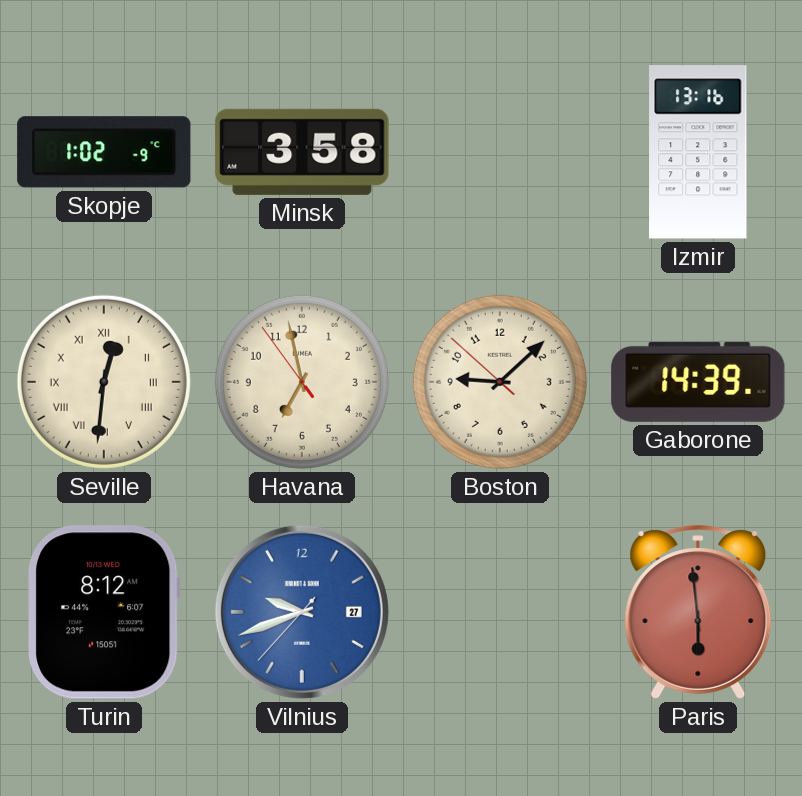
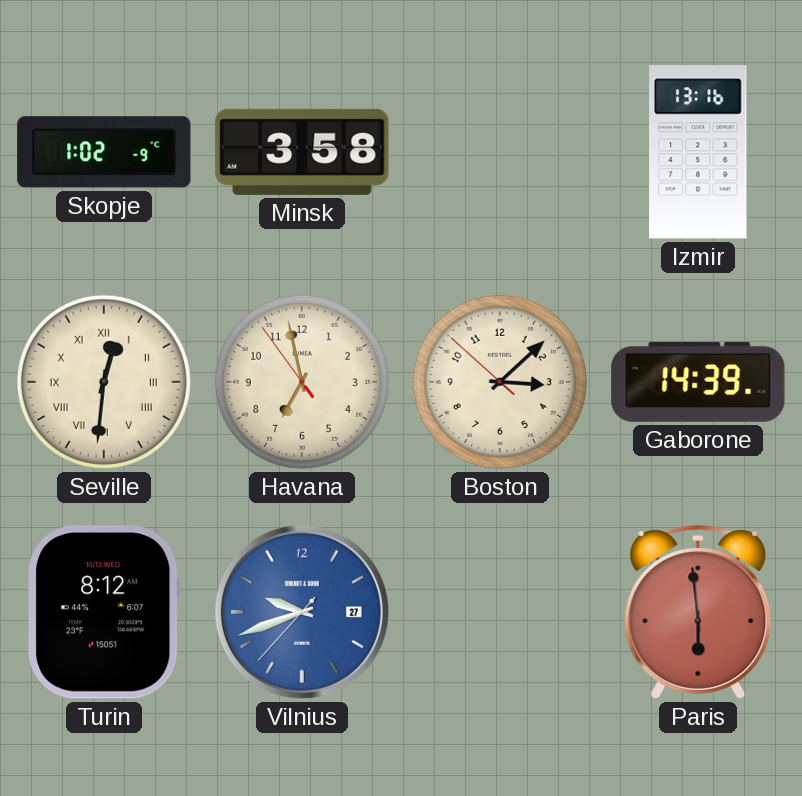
Boston: 9:07 -> 3:07
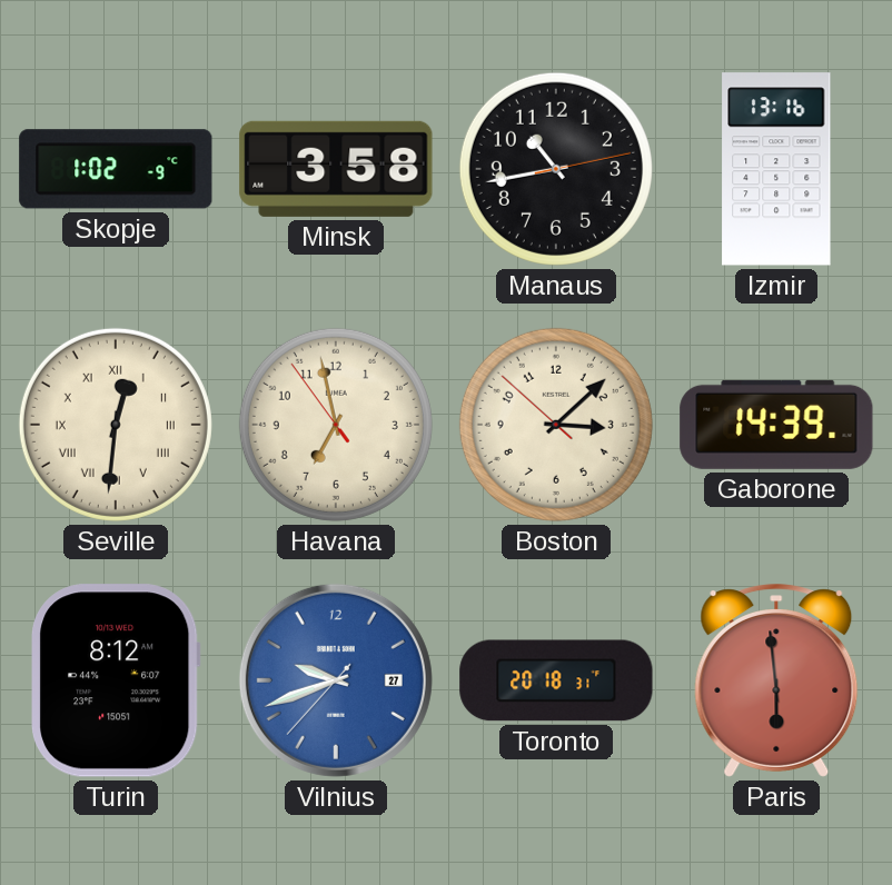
Manaus: none -> 10:43
Toronto: none -> 20:18
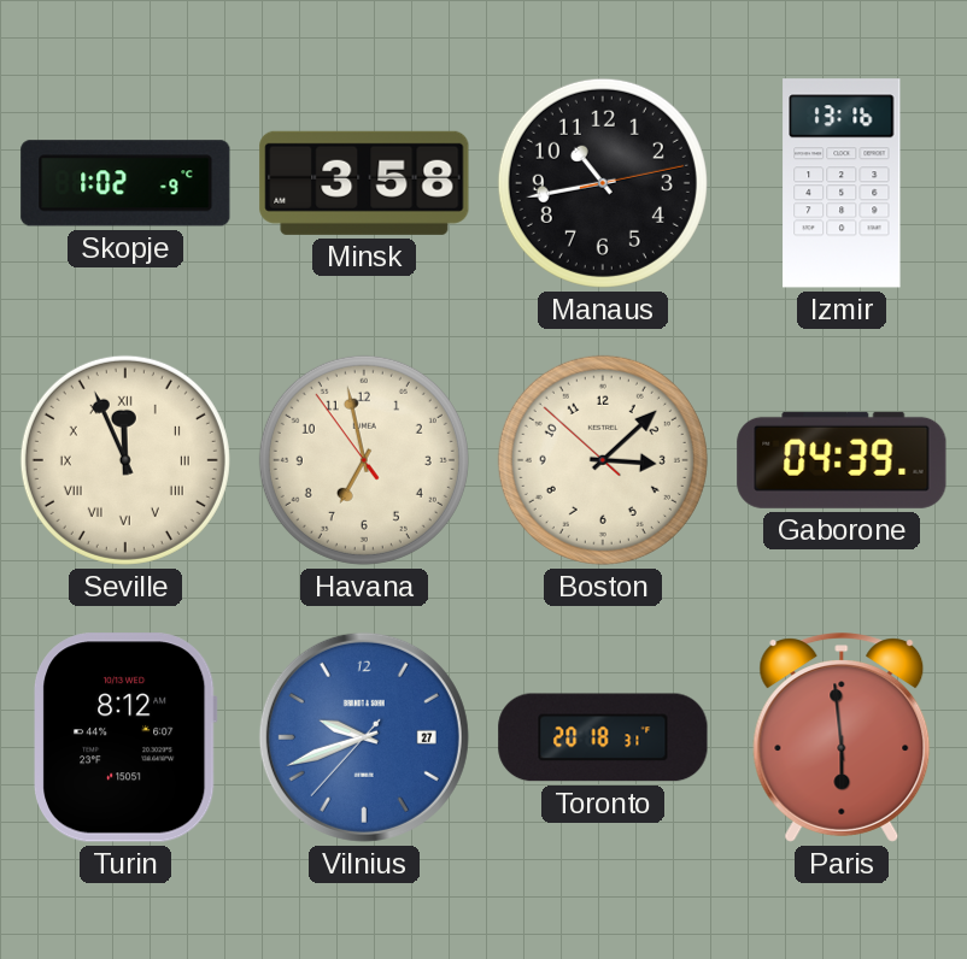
Seville: 12:31 -> 11:56
Gaborone: 14:39 -> 04:39
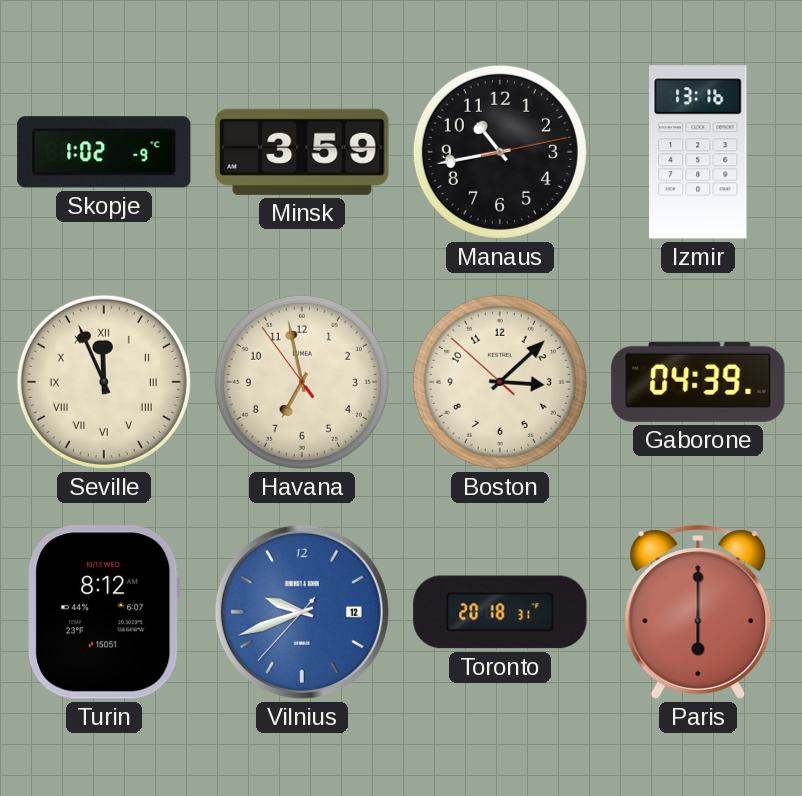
Minsk: 3:58 -> 3:59
Vilnius date: 27 -> 12
Paris: 5:59 -> 6:00
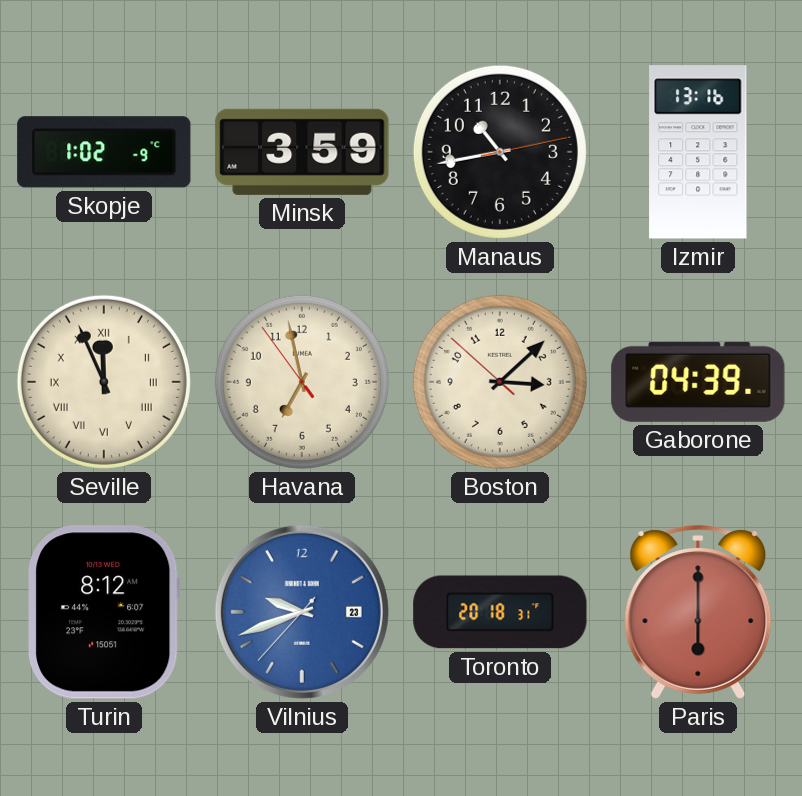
Vilnius date: 12 -> 23
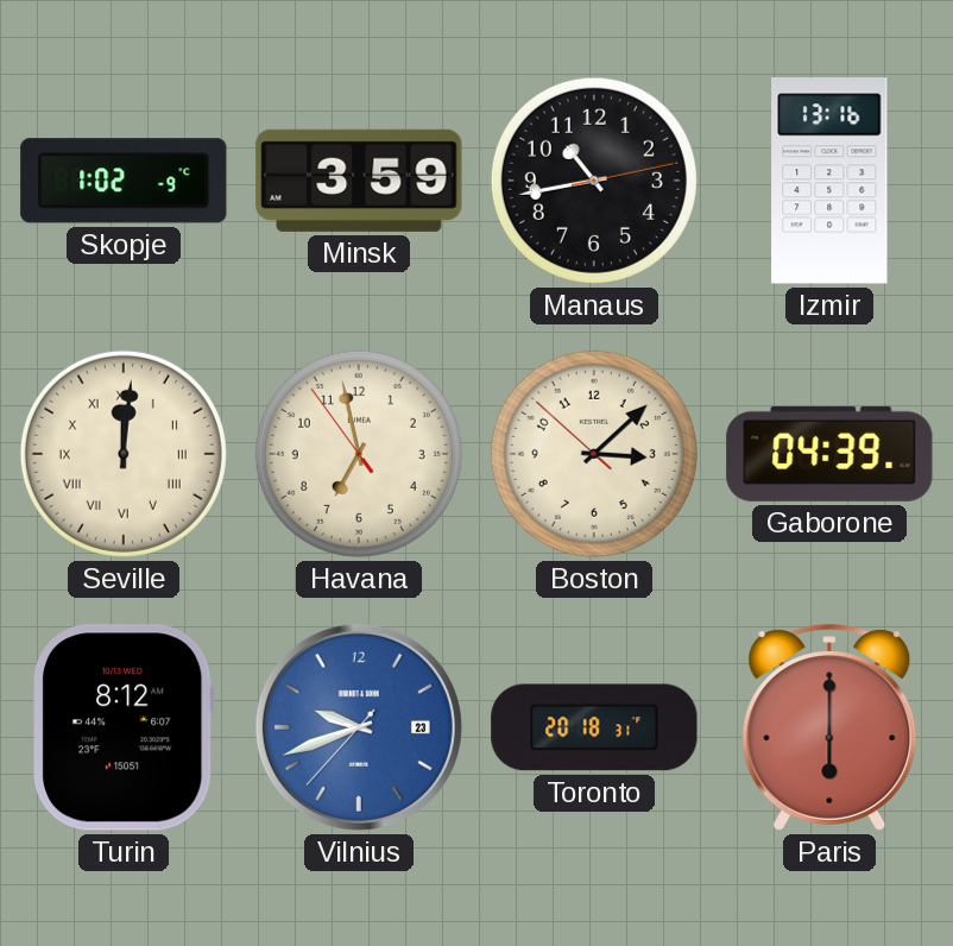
Seville: 11:56 -> 12:01
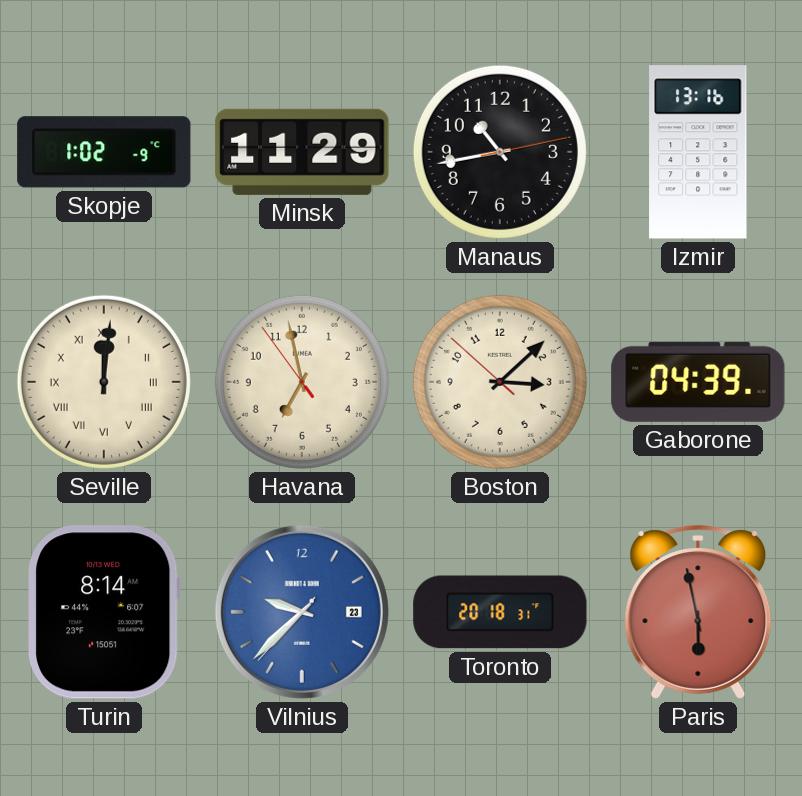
Minsk: 3:59 -> 11:29
Turin: 8:12 -> 8:14
Vilnius: 9:41 -> 9:37
Paris: 6:00 -> 5:58
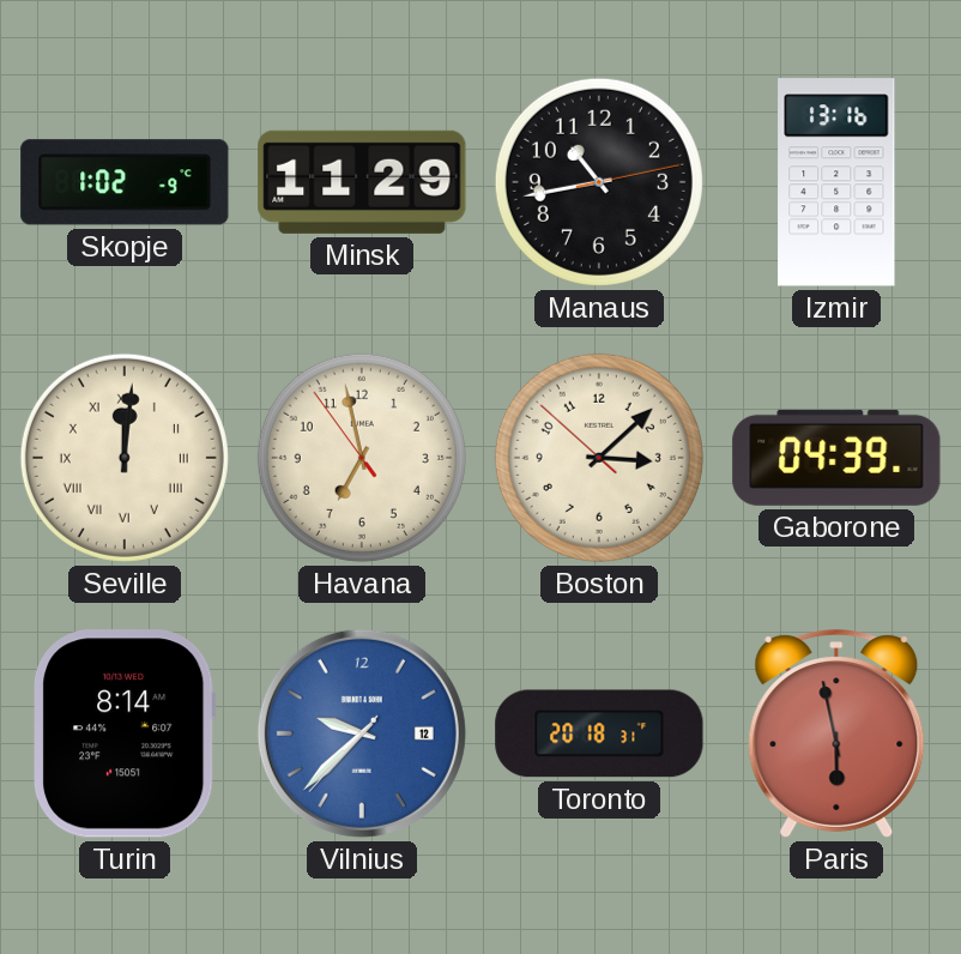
Vilnius date: 23 -> 12
